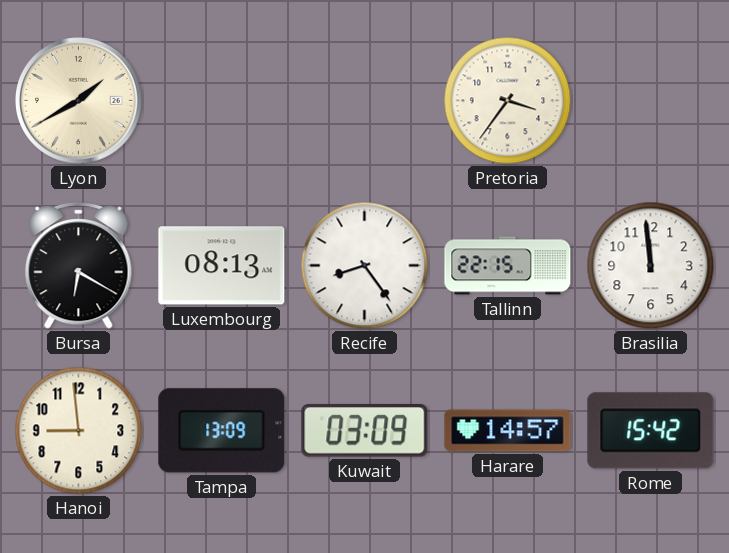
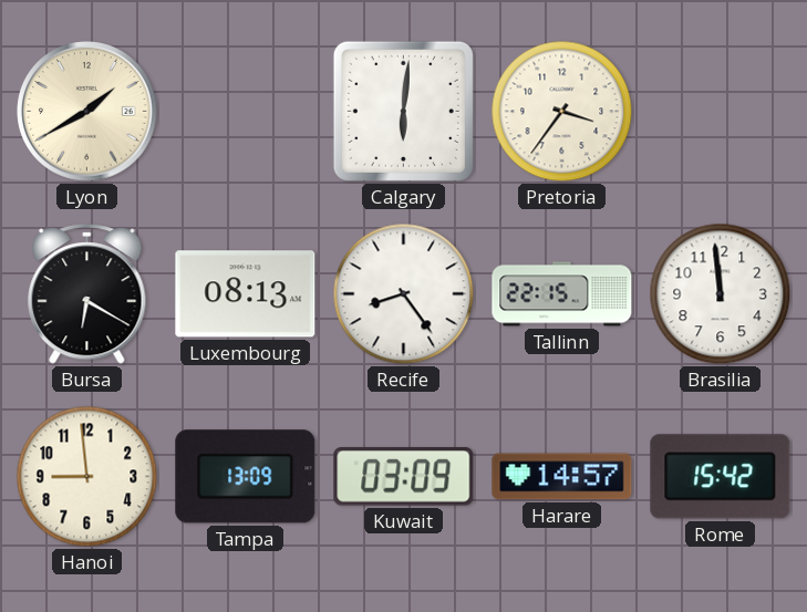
Calgary: none -> 6:01
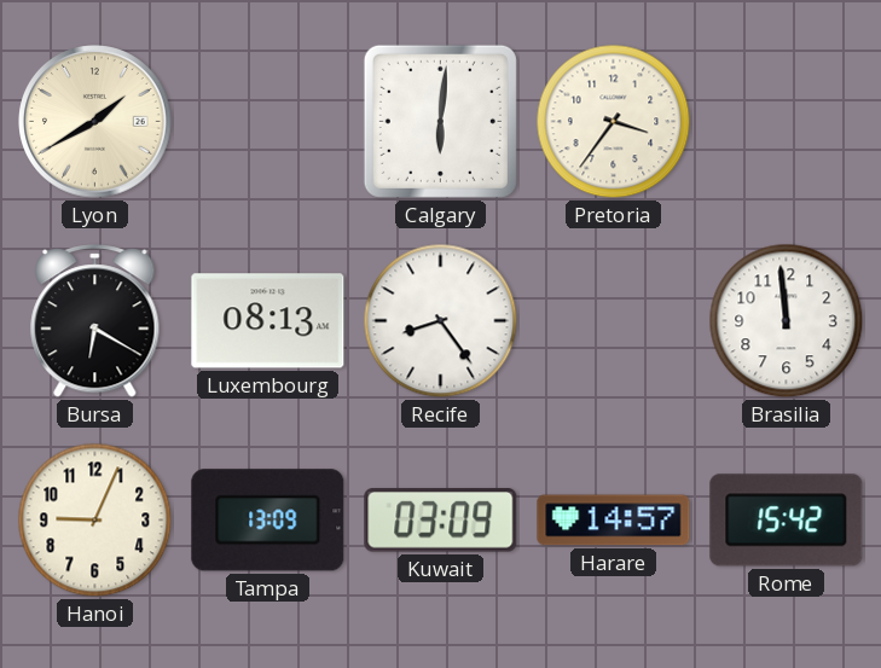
Tallinn: 22:15 -> none
Hanoi: 8:59 -> 9:04
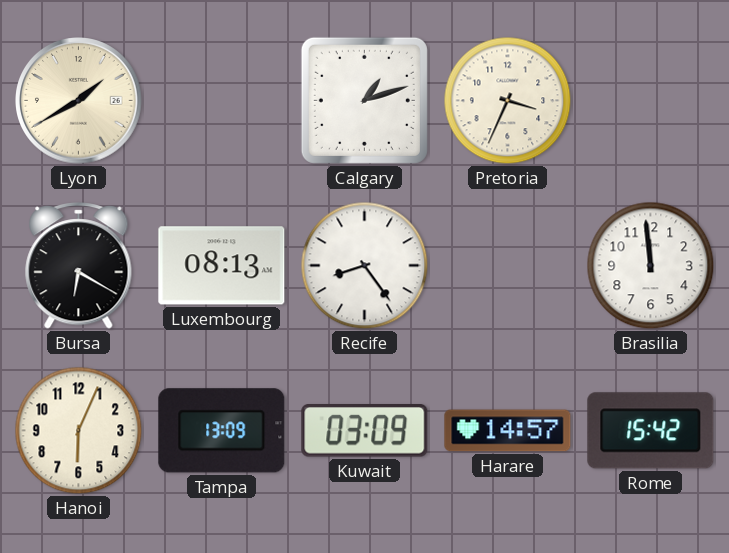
Calgary: 6:01 -> 1:12
Pretoria: 3:36 -> 3:34
Hanoi: 9:04 -> 6:04
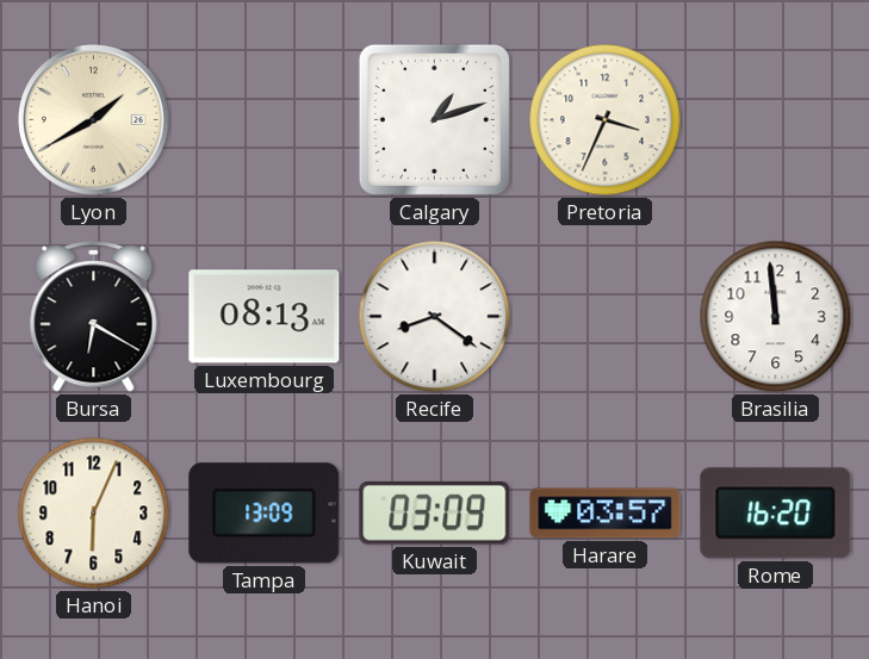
Recife: 8:24 -> 8:21
Harare: 14:57 -> 03:57
Rome: 15:42 -> 16:20
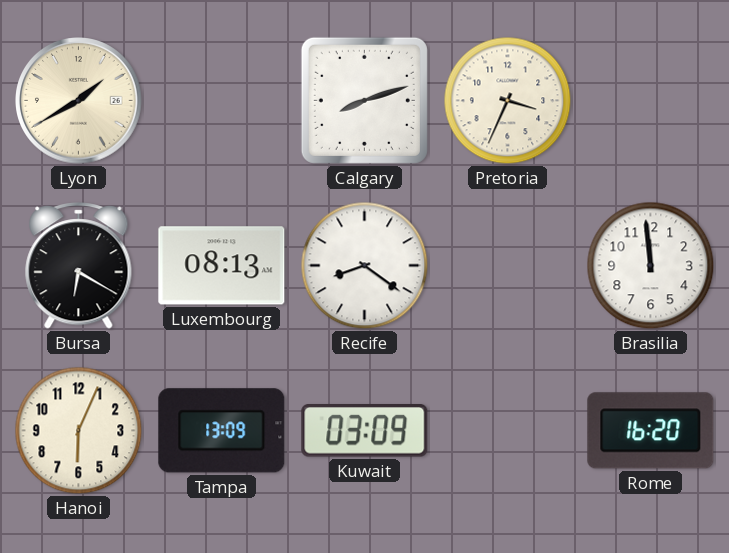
Calgary: 1:12 -> 8:12
Harare: 03:57 -> none
